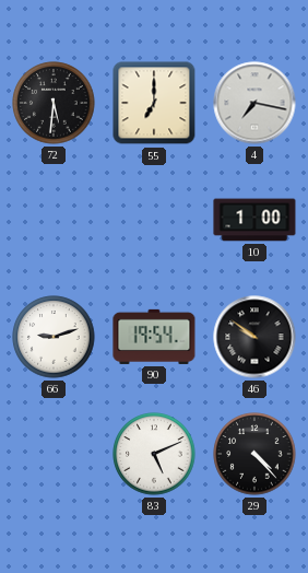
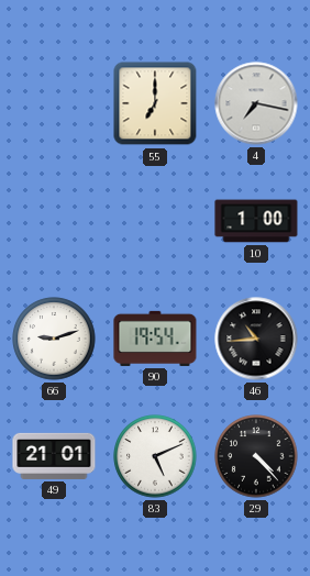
72: 5:31 -> none
46: 9:51 -> 10:44
49: none -> 21:01
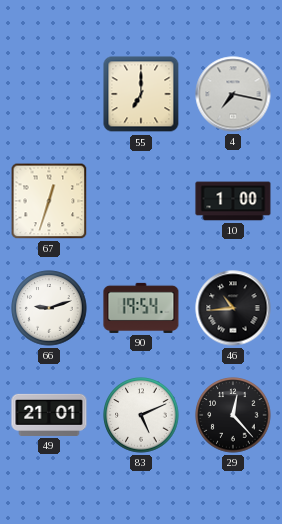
67: none -> 12:33
29: 4:23 -> 12:23
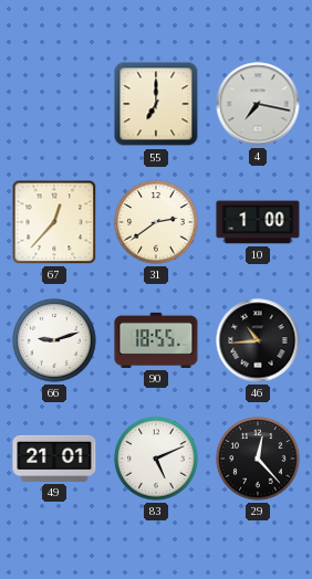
67: 12:33 -> 12:37
31: none -> 2:39
90: 19:54 -> 18:55
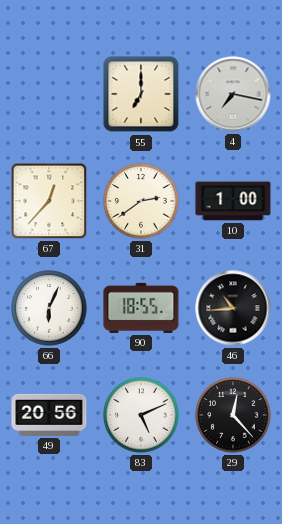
66: 9:12 -> 6:04
49: 21:01 -> 20:56
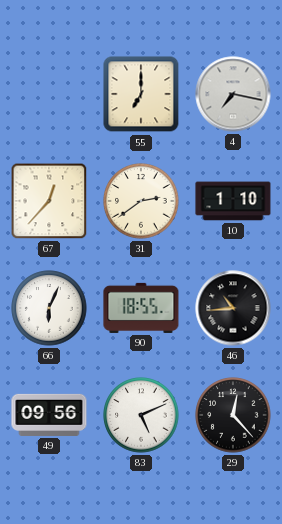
10: 1:00 -> 1:10
49: 20:56 -> 09:56
